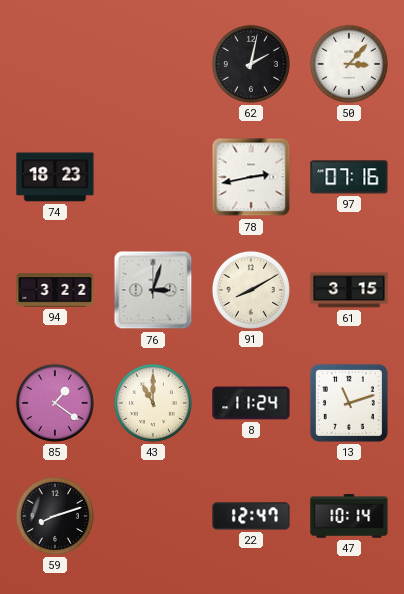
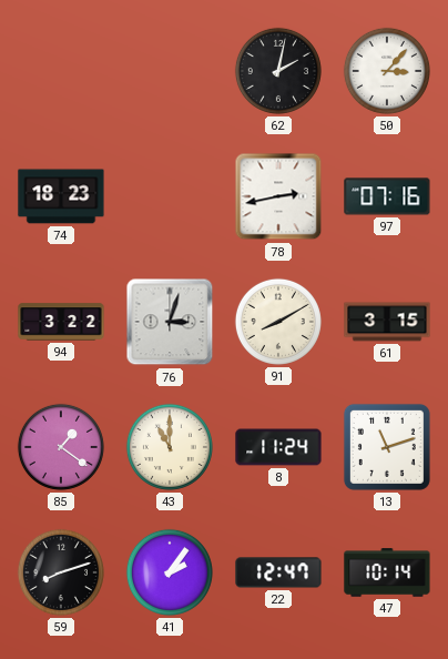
41: none -> 2:06
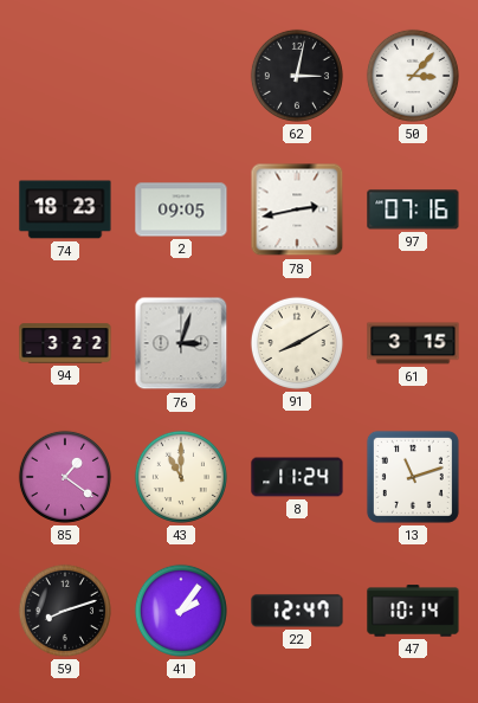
62: 2:02 -> 3:02
2: none -> 09:05
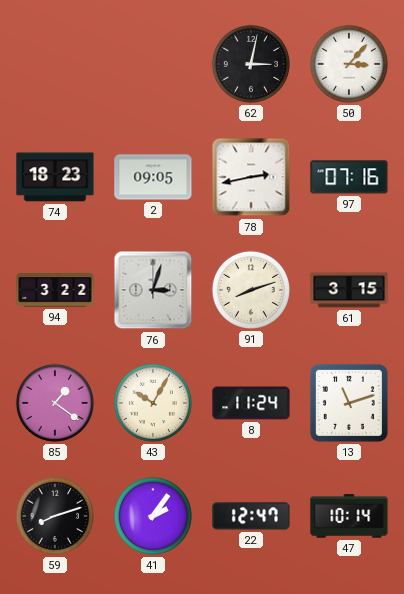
91: 8:10 -> 8:12
43: 11:00 -> 10:05
